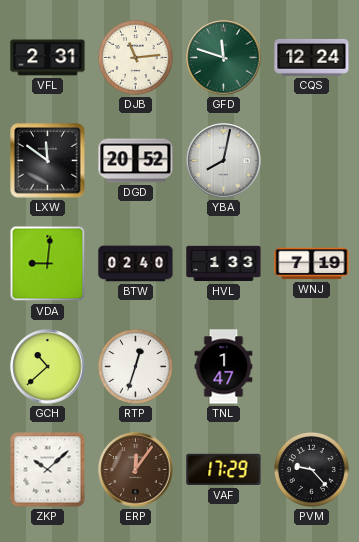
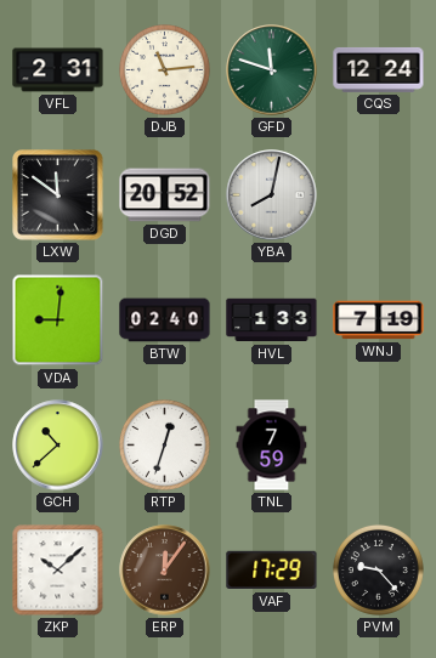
TNL: 1:47 -> 7:59
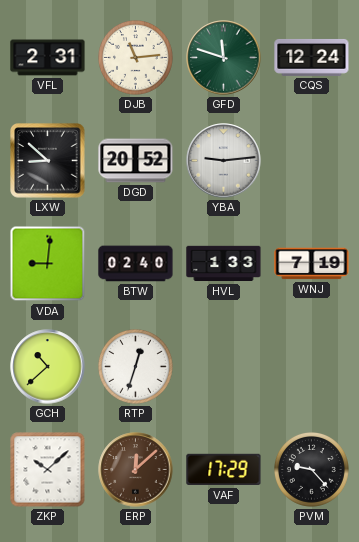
LXW: 11:51 -> 8:52
YBA: 8:02 -> 9:14
TNL: 7:59 -> none
ERP: 12:06 -> 12:08
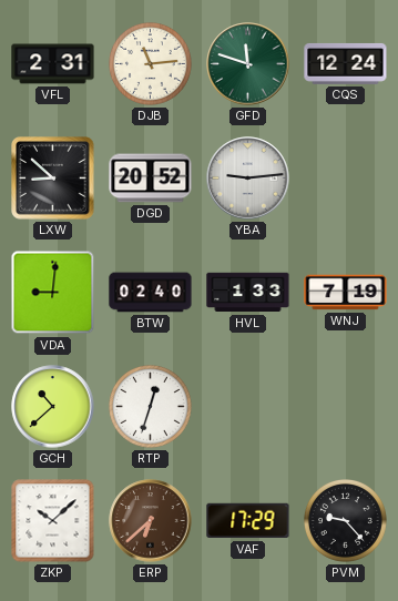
ERP: 12:08 -> 6:38
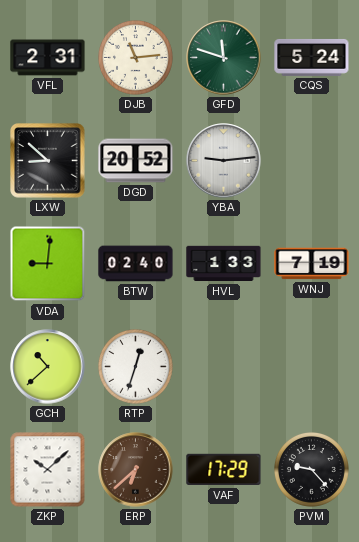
CQS: 12:24 -> 5:24
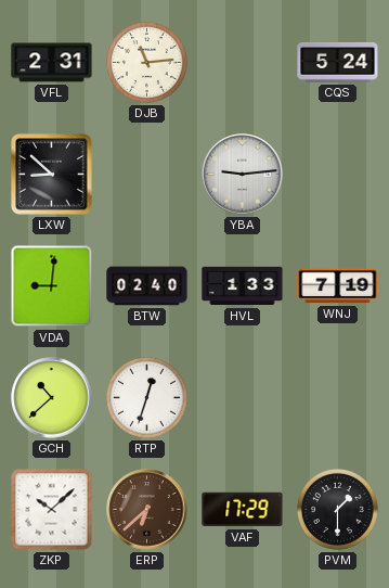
GFD: 11:48 -> none
DGD: 20:52 -> none
PVM: 9:23 -> 1:30
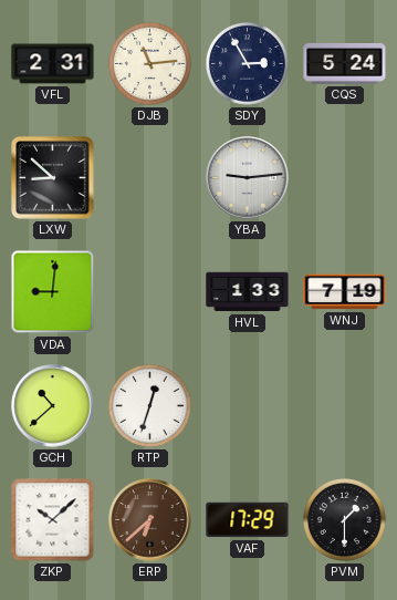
SDY: none -> 2:55
BTW: 02:40 -> none
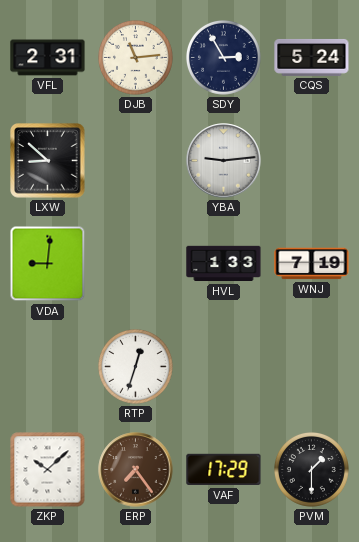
GCH: 10:38 -> none
ERP: 6:38 -> 7:24
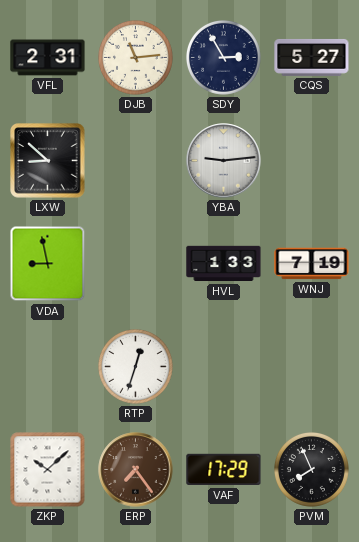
CQS: 5:24 -> 5:27
VDA: 9:01 -> 8:58
PVM: 1:30 -> 7:56
